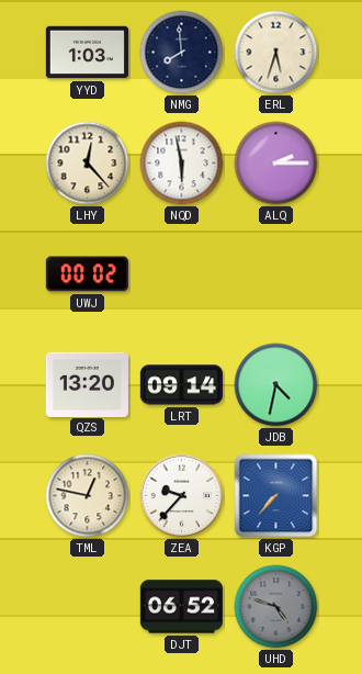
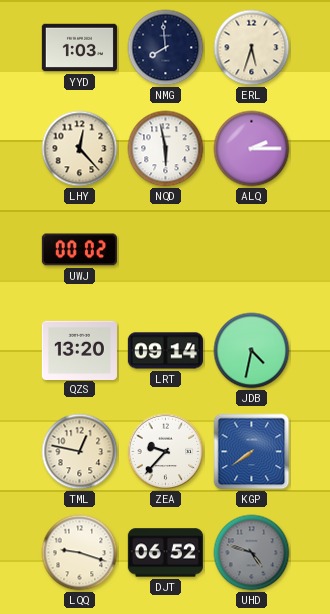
KGP: 7:37 -> 7:39
LQQ: none -> 9:18
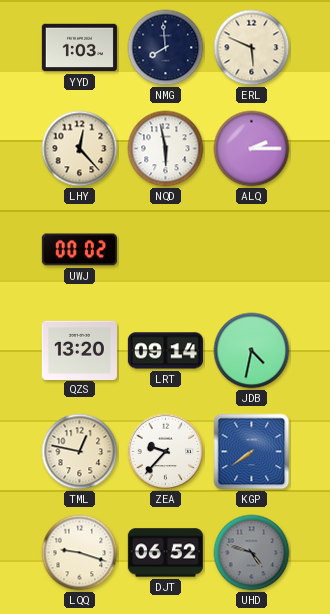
ERL: 5:33 -> 5:49
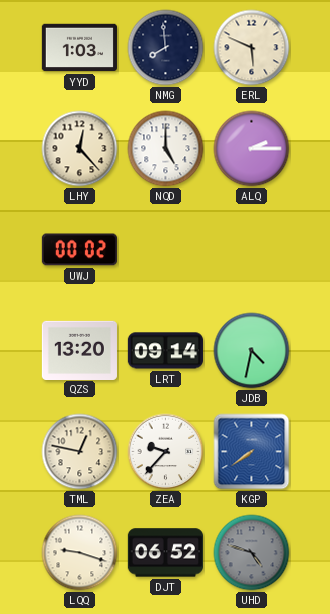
NQD: 5:58 -> 5:00
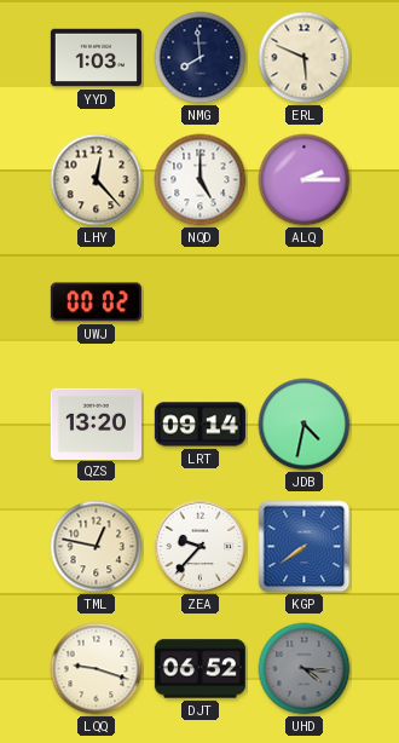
UHD: 4:48 -> 4:16
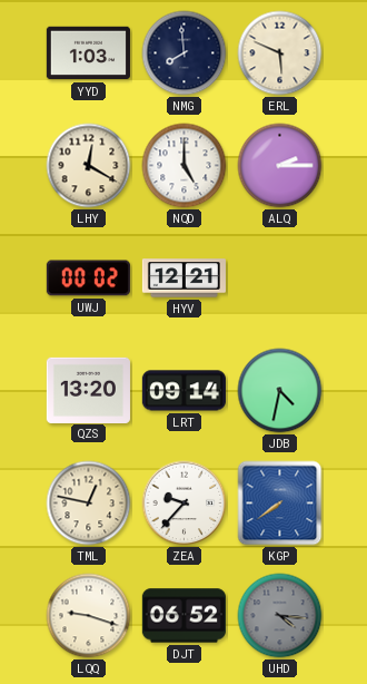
LHY: 12:23 -> 12:20
HYV: none -> 12:21
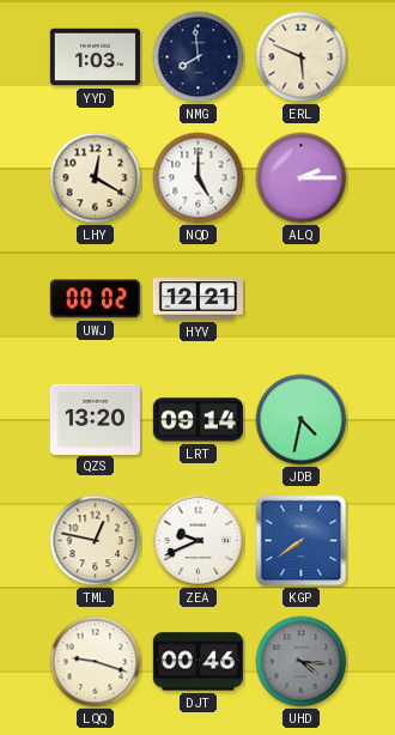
ZEA: 9:37 -> 9:41
DJT: 06:52 -> 00:46
